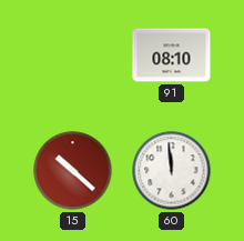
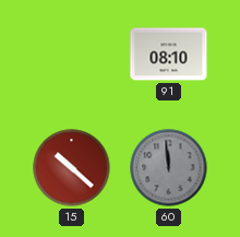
60 dial: white -> grey
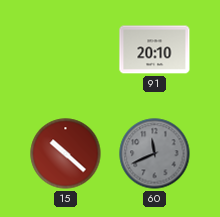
91: 08:10 -> 20:10
60: 11:59 -> 11:41
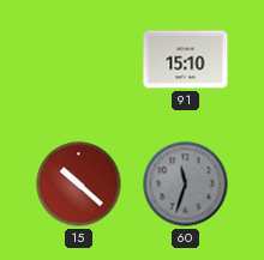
91: 20:10 -> 15:10
60: 11:41 -> 11:33
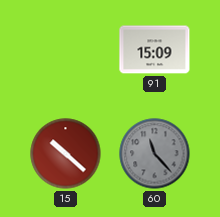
91: 15:10 -> 15:09
60: 11:33 -> 11:23
